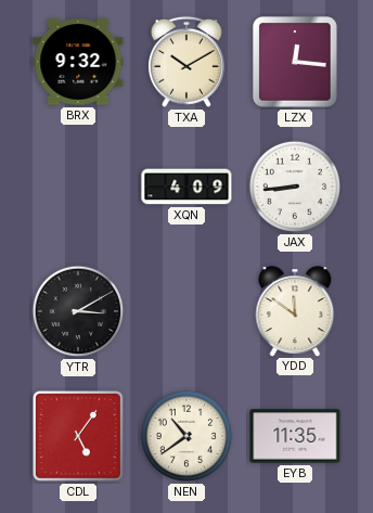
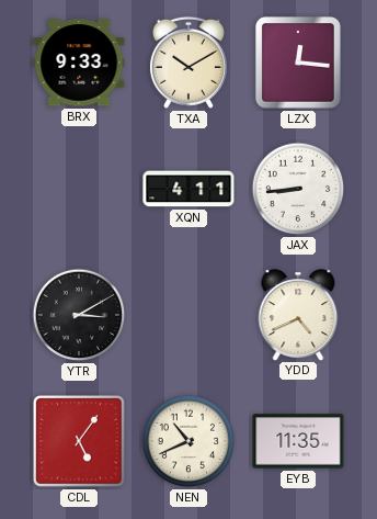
BRX: 9:32 -> 9:33
XQN: 4:09 -> 4:11
YDD: 11:51 -> 4:41
NEN: 10:39 -> 10:41
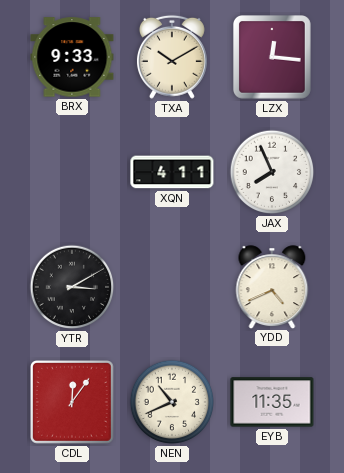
JAX: 8:44 -> 7:56
CDL: 5:06 -> 12:06
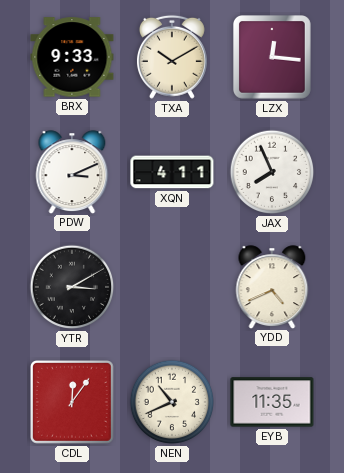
PDW: none -> 3:11
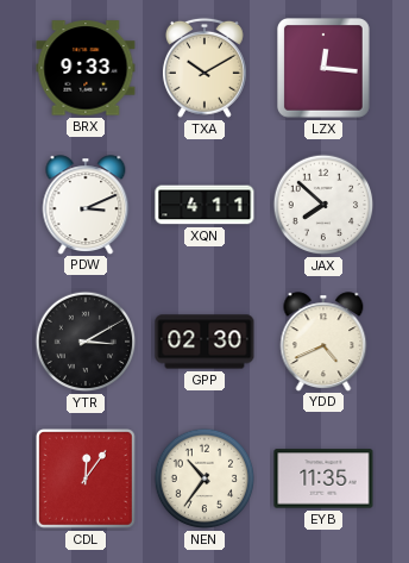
JAX: 7:56 -> 7:52
GPP: none -> 02:30
NEN: 10:41 -> 10:36
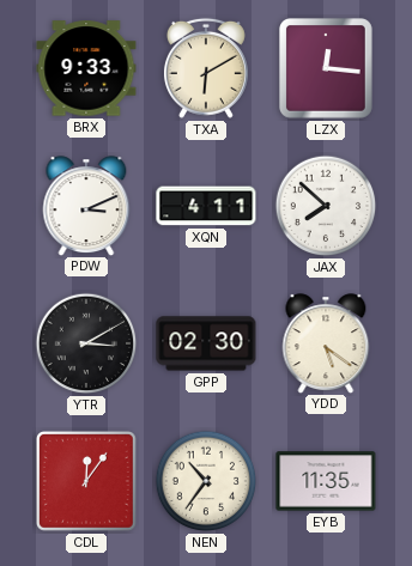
TXA: 10:10 -> 6:10
YDD: 4:41 -> 5:21
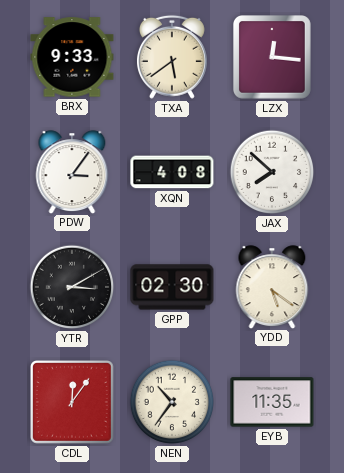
TXA: 6:10 -> 5:39
PDW: 3:11 -> 3:06
XQN: 4:11 -> 4:08
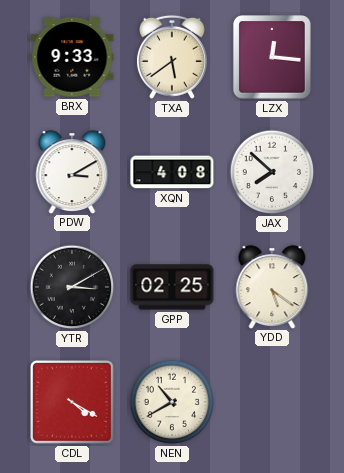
PDW: 3:06 -> 3:10
GPP: 02:30 -> 02:25
CDL: 12:06 -> 4:20
NEN: 10:36 -> 10:40
EYB: 11:35 -> none
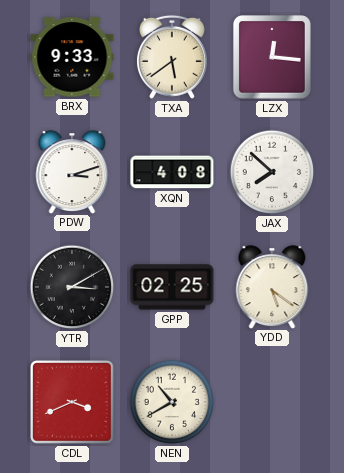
PDW: 3:10 -> 3:12
CDL: 4:20 -> 3:41
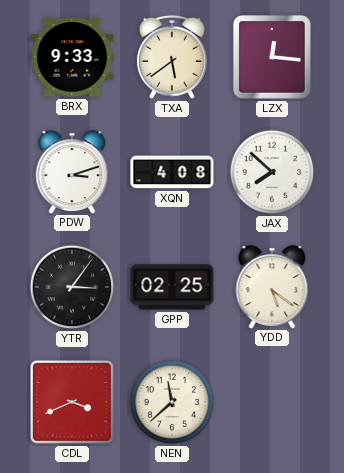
YTR: 3:10 -> 3:06
NEN: 10:40 -> 11:38
